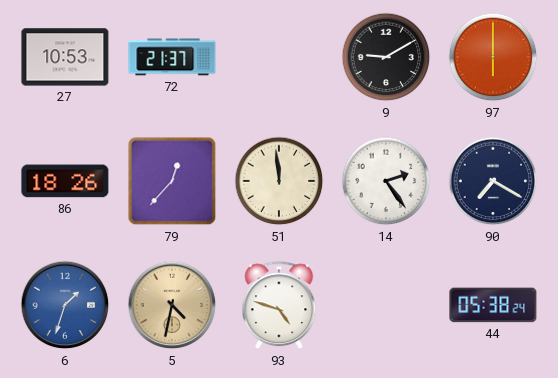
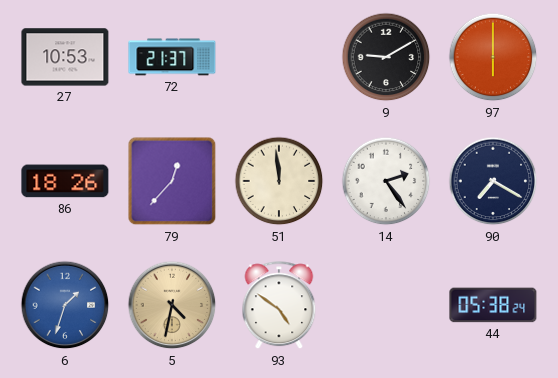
93: 4:48 -> 4:51
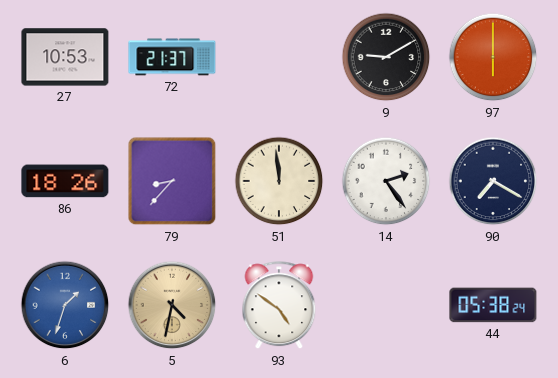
79: 12:37 -> 8:37
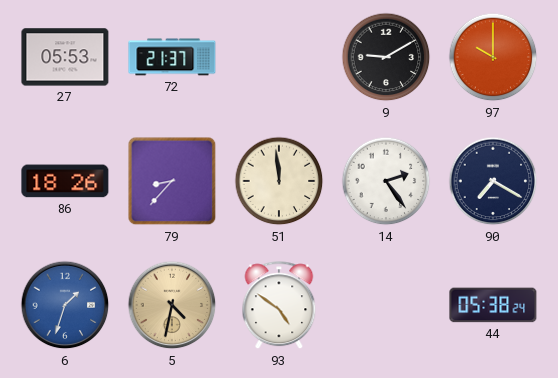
27: 10:53 -> 05:53
97: 6:00 -> 10:00
